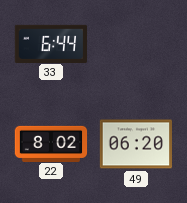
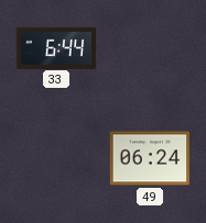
22: 8:02 -> none
49: 06:20 -> 06:24
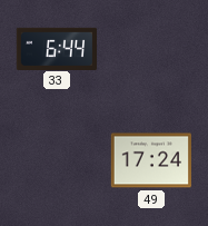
49: 06:24 -> 17:24
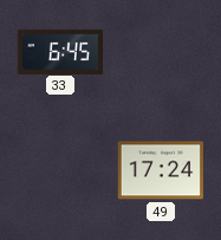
33: 6:44 -> 6:45
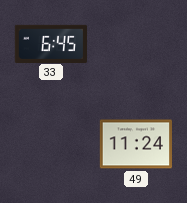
49: 17:24 -> 11:24
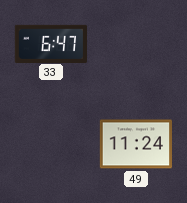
33: 6:45 -> 6:47
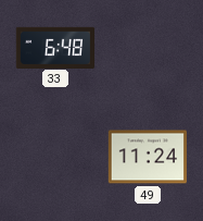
33: 6:47 -> 6:48
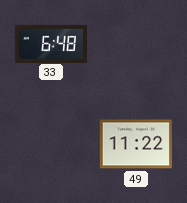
49: 11:24 -> 11:22
